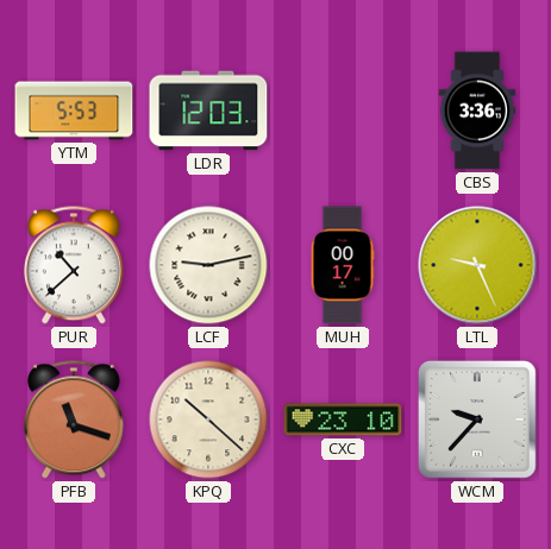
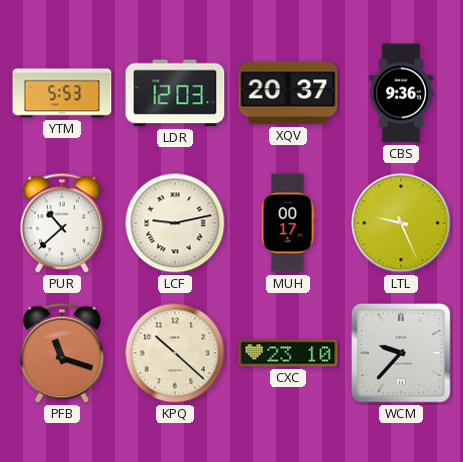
XQV: none -> 20:37
CBS: 3:36 -> 9:36
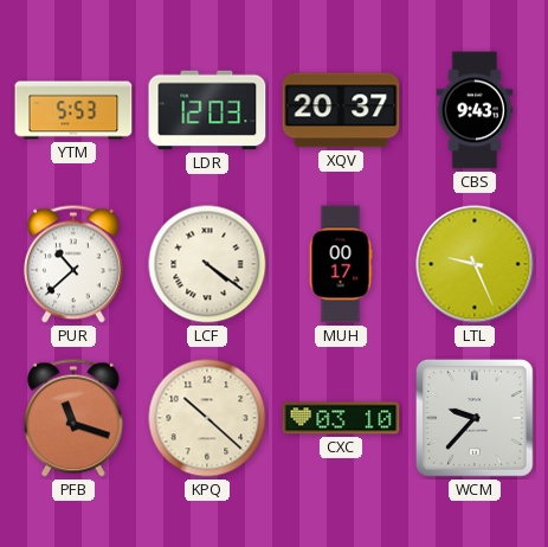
CBS: 9:36 -> 9:43
LCF: 9:13 -> 4:21
CXC: 23:10 -> 03:10
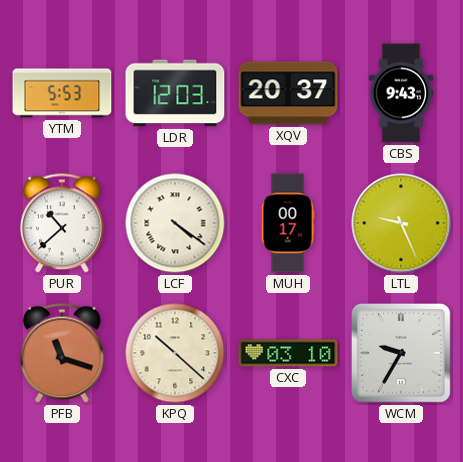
WCM: 9:37 -> 9:35
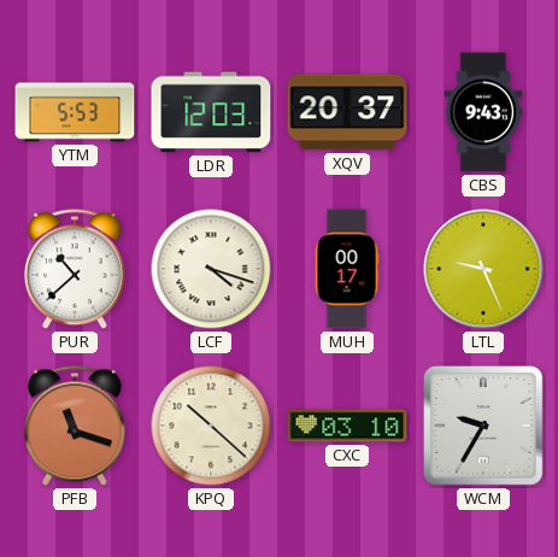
LCF: 4:21 -> 4:18
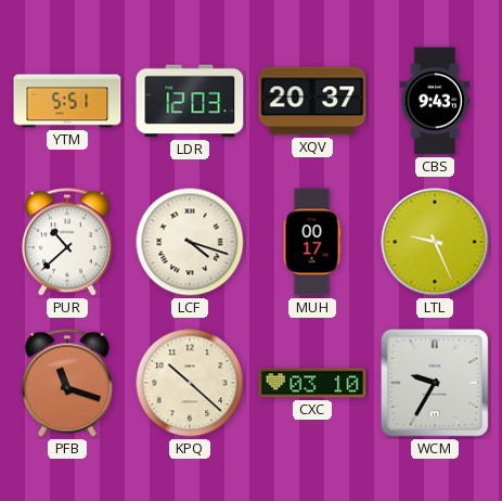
YTM: 5:53 -> 5:51
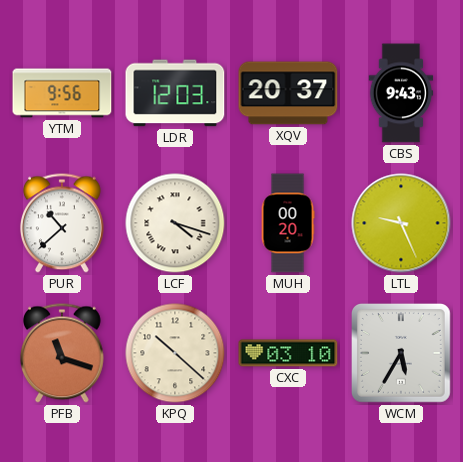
YTM: 5:51 -> 9:56
MUH: 00:17 -> 00:20
WCM: 9:35 -> 5:35
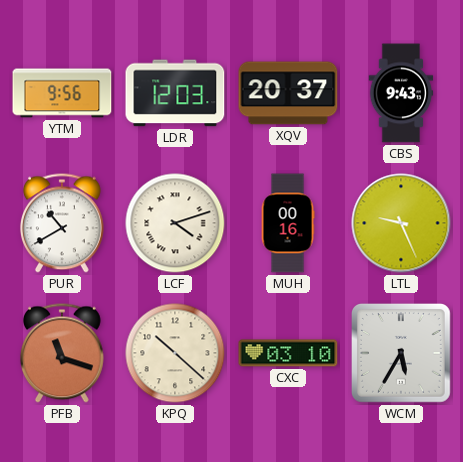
PUR: 10:38 -> 10:40
LCF: 4:18 -> 4:12
MUH: 00:20 -> 00:16
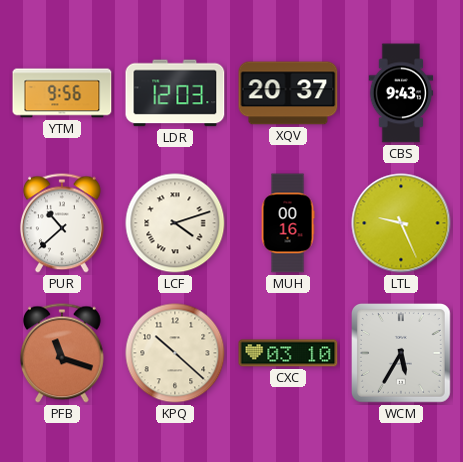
PUR: 10:40 -> 10:38
